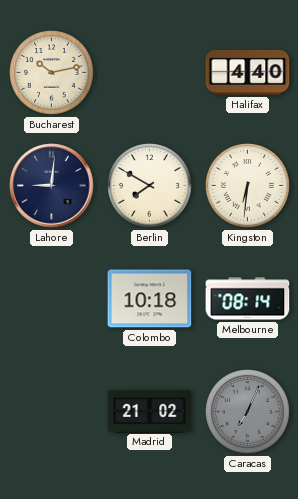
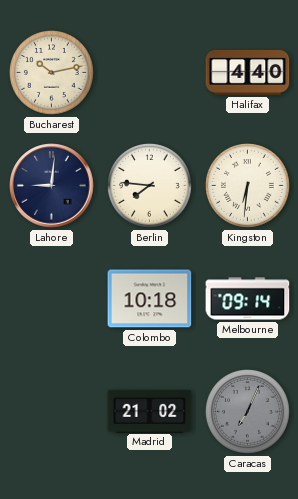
Berlin: 7:50 -> 7:46
Melbourne: 08:14 -> 09:14
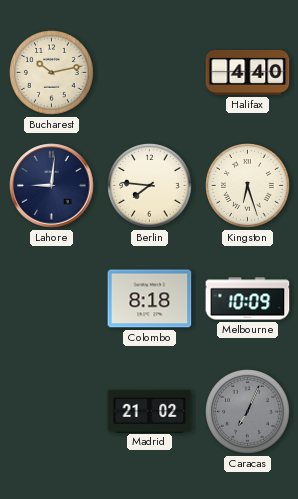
Kingston: 6:31 -> 6:27
Colombo: 10:18 -> 8:18
Melbourne: 09:14 -> 10:09
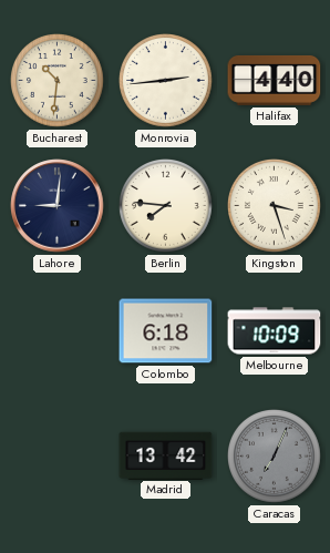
Bucharest: 10:13 -> 10:31
Monrovia: none -> 2:44
Kingston: 6:27 -> 3:27
Colombo: 8:18 -> 6:18
Madrid: 21:02 -> 13:42
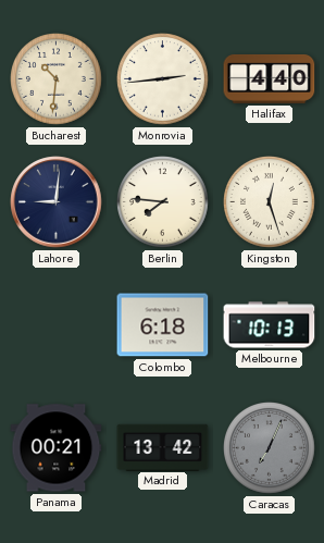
Kingston: 3:27 -> 12:27
Melbourne: 10:09 -> 10:13
Panama: none -> 00:21
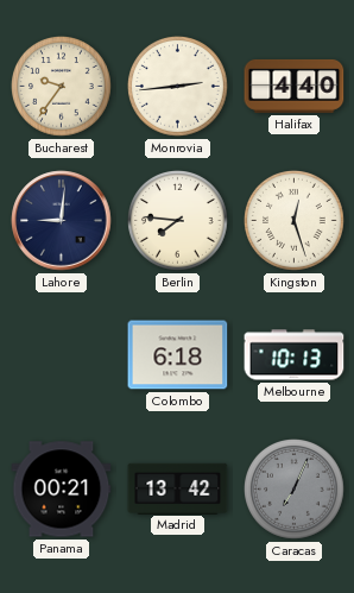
Bucharest: 10:31 -> 9:36
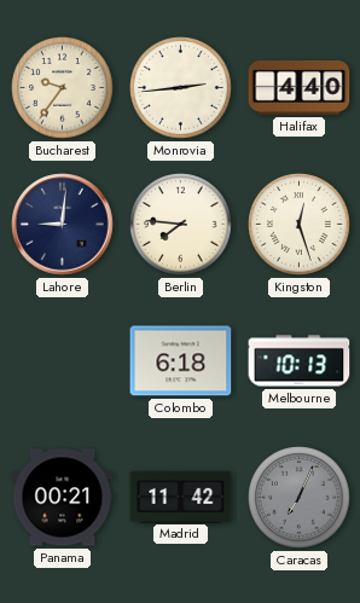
Madrid: 13:42 -> 11:42
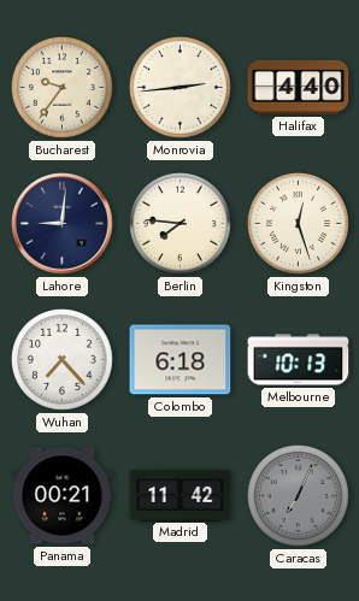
Wuhan: none -> 7:23
